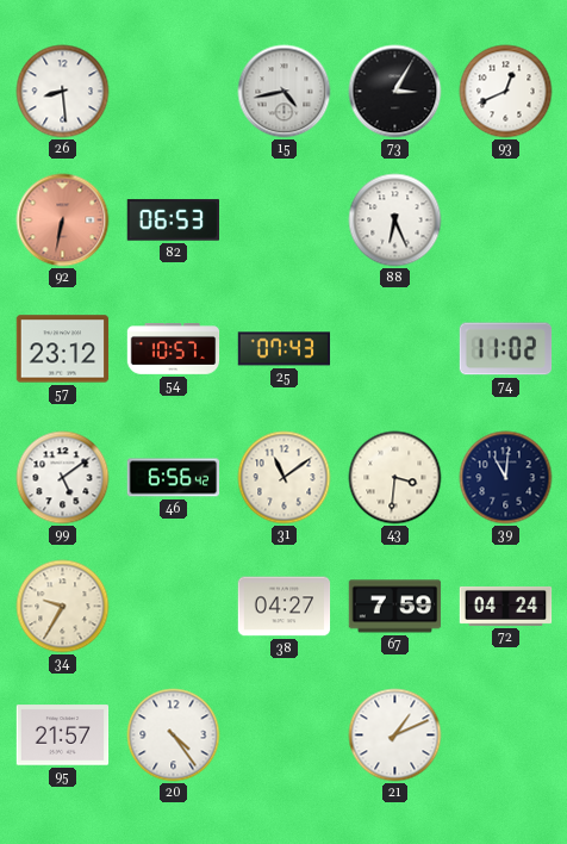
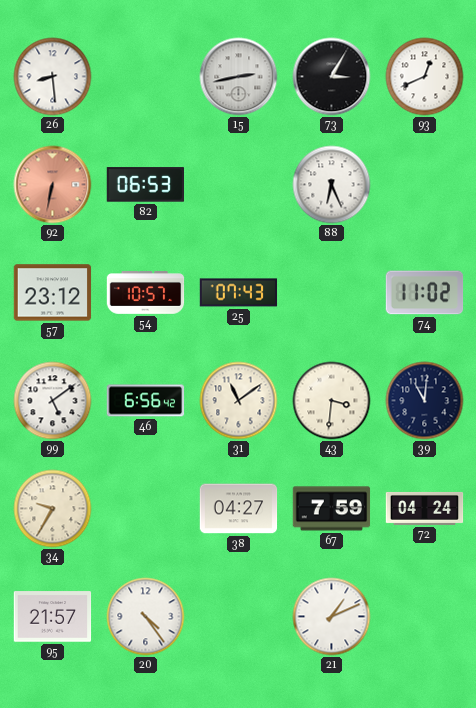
15: 4:43 -> 2:43
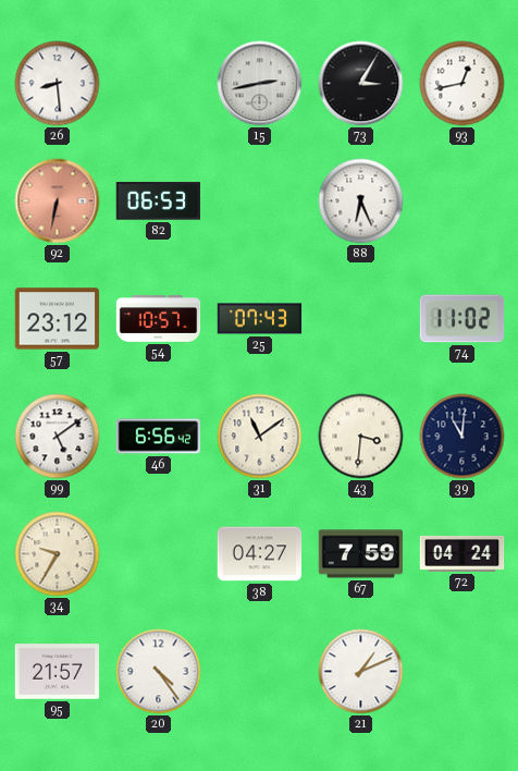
93: 12:41 -> 12:43
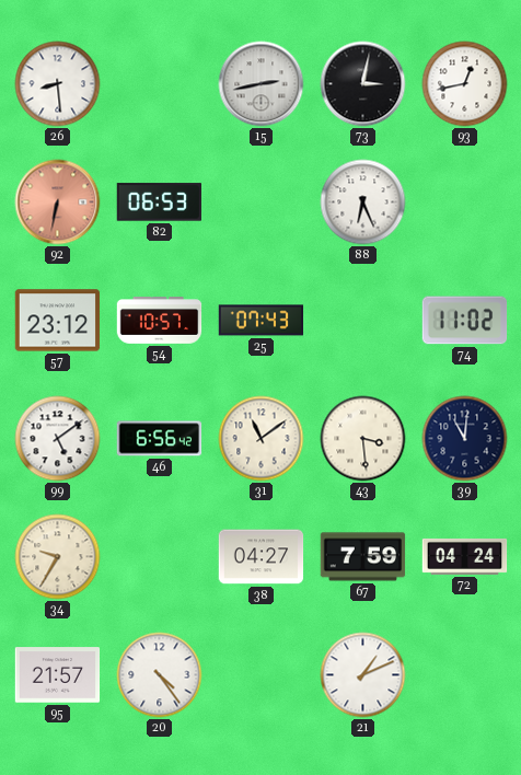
73: 3:05 -> 3:02
43: 3:31 -> 3:29
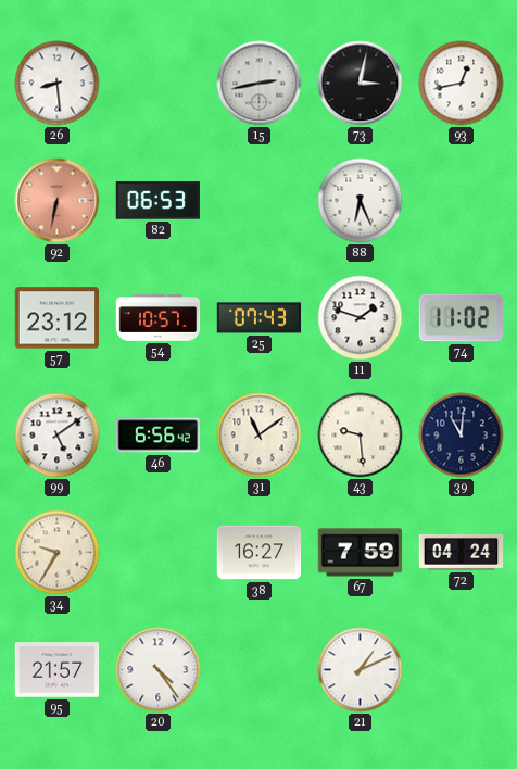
11: none -> 1:48
43: 3:29 -> 9:29
38: 04:27 -> 16:27
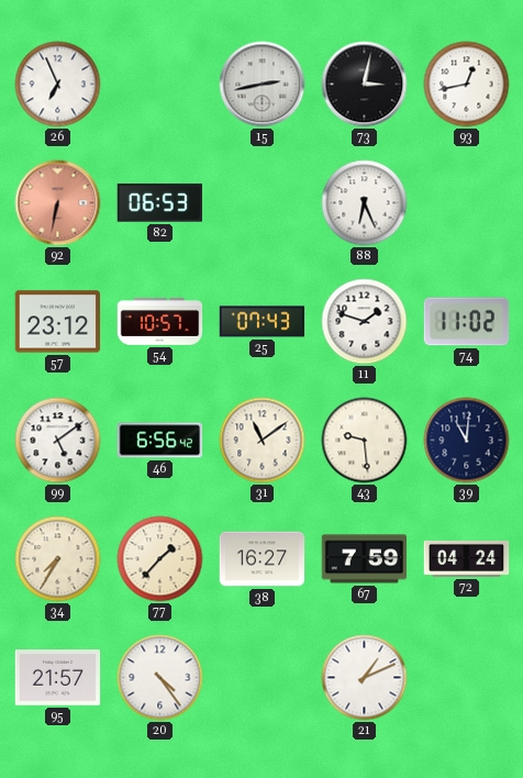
26: 8:29 -> 6:56
34: 9:35 -> 7:35
77: none -> 1:37
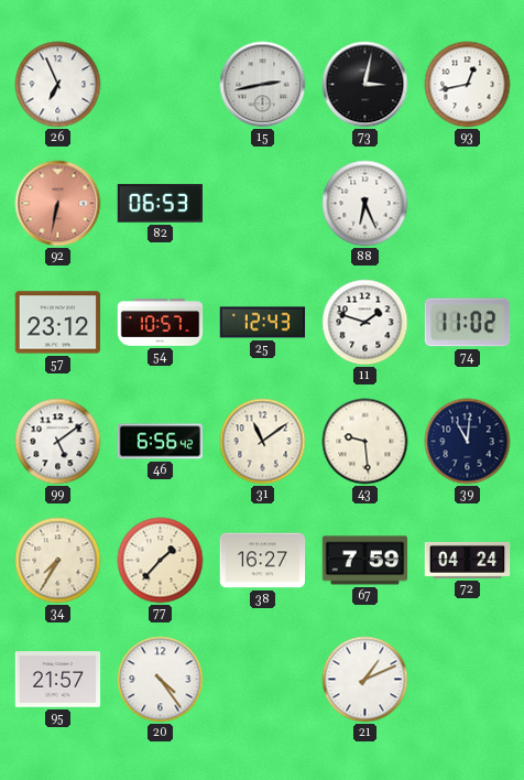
25: 07:43 -> 12:43
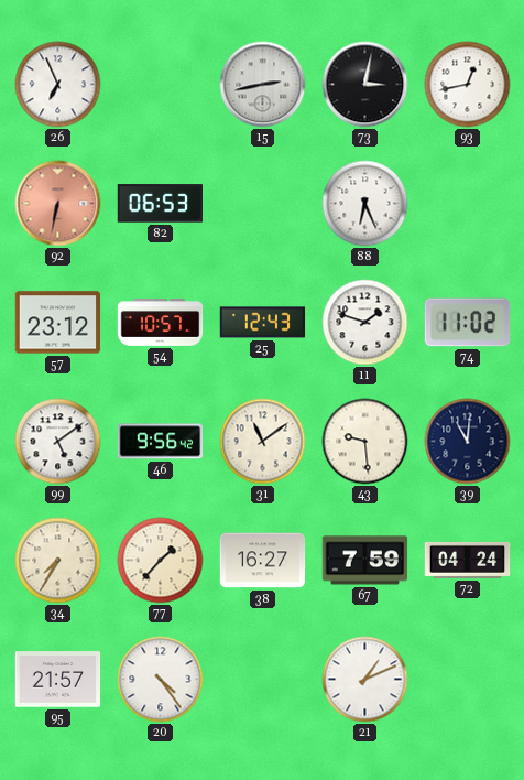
46: 6:56 -> 9:56
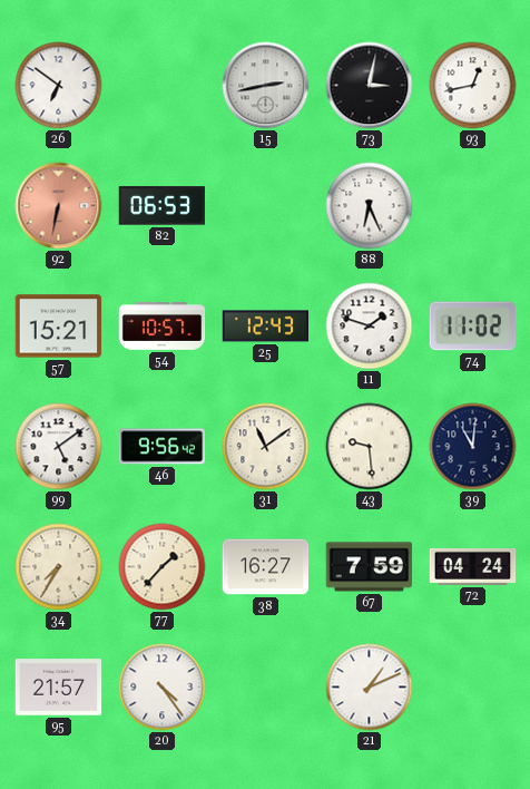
26: 6:56 -> 6:51
57: 23:12 -> 15:21
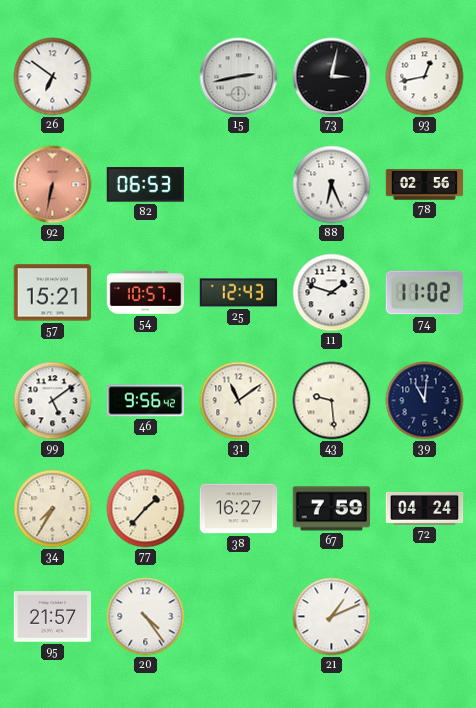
78: none -> 02:56
